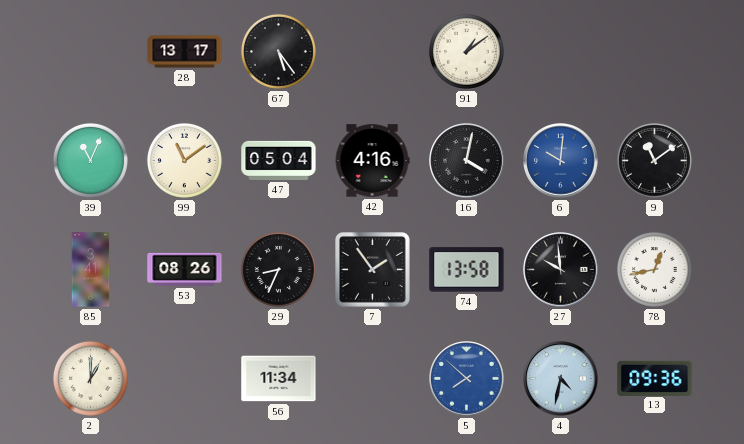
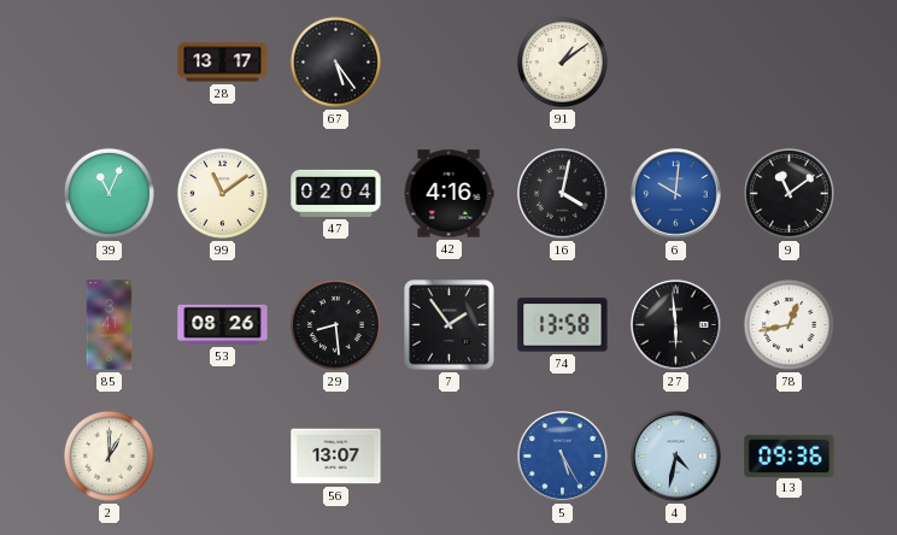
47: 05:04 -> 02:04
29: 8:34 -> 8:29
27: 9:59 -> 5:59
56: 11:34 -> 13:07
5: 7:52 -> 5:25
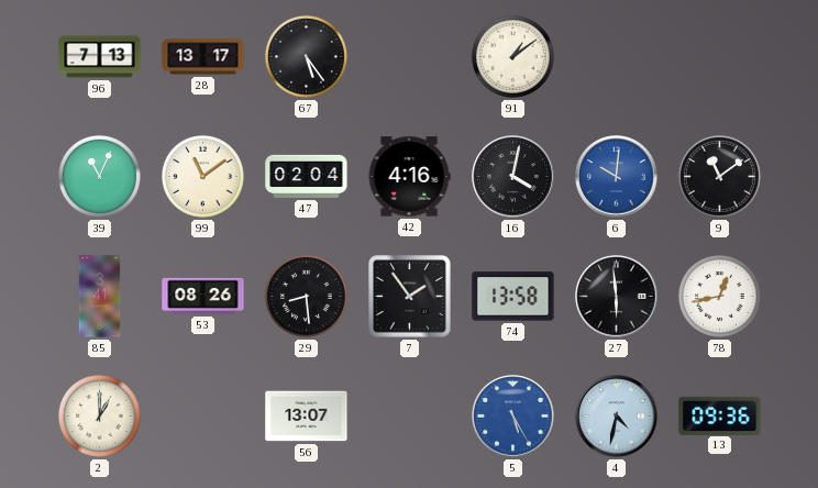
96: none -> 7:13
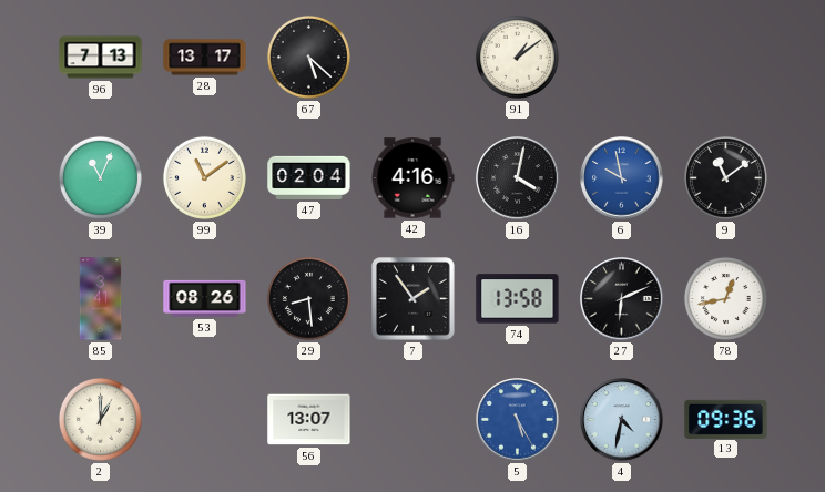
67: 5:24 -> 5:22
6: 10:01 -> 9:58
27: 5:59 -> 6:11
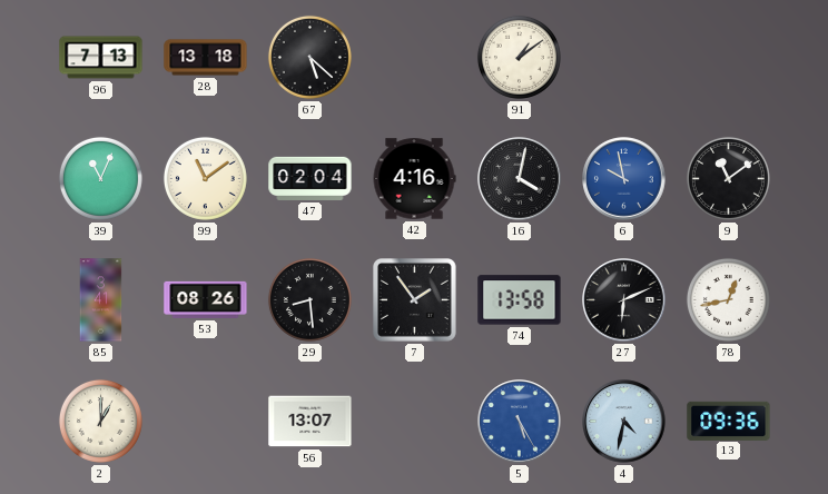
28: 13:17 -> 13:18
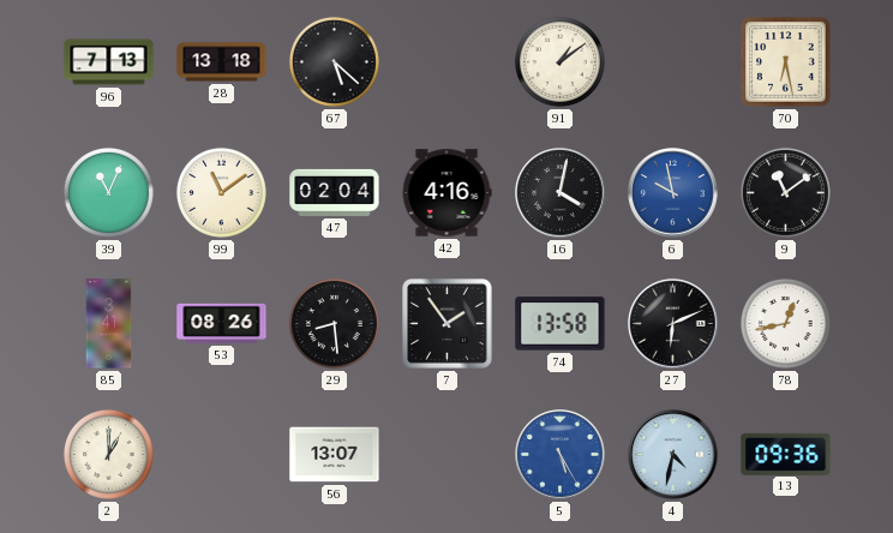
70: none -> 6:28
